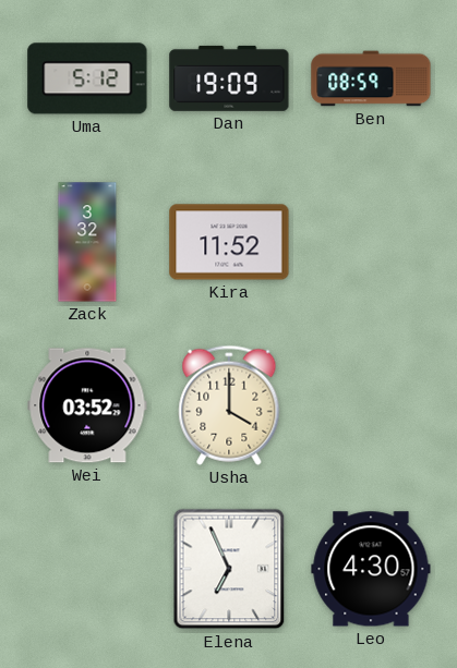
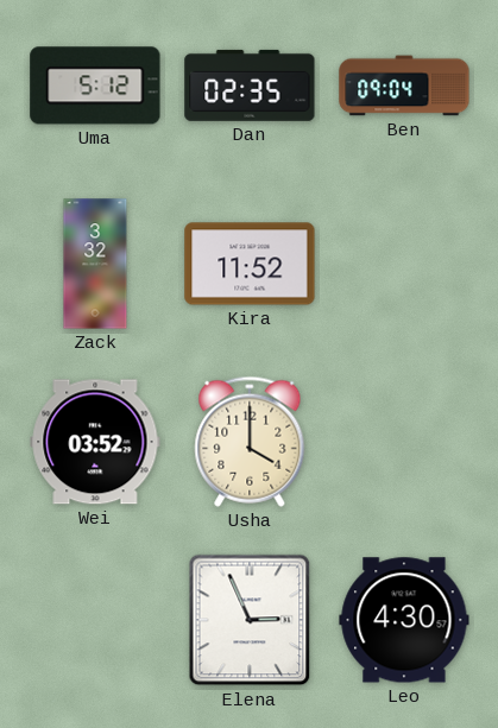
Dan: 19:09 -> 02:35
Ben: 08:59 -> 09:04
Elena: 6:56 -> 2:56
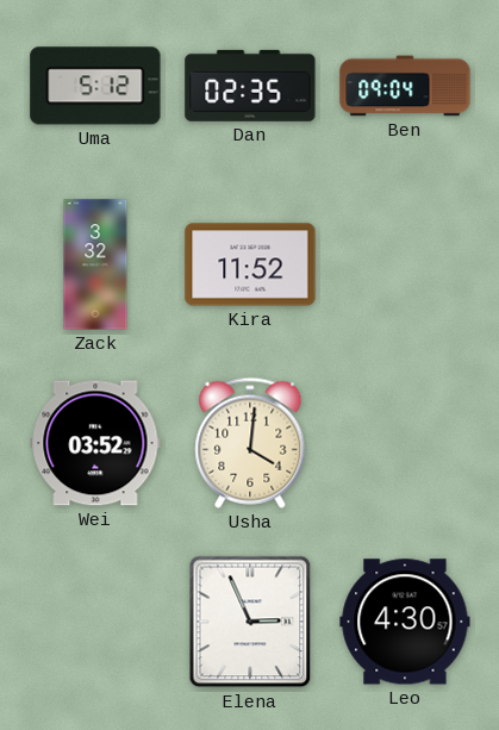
Usha: 4:00 -> 4:01
